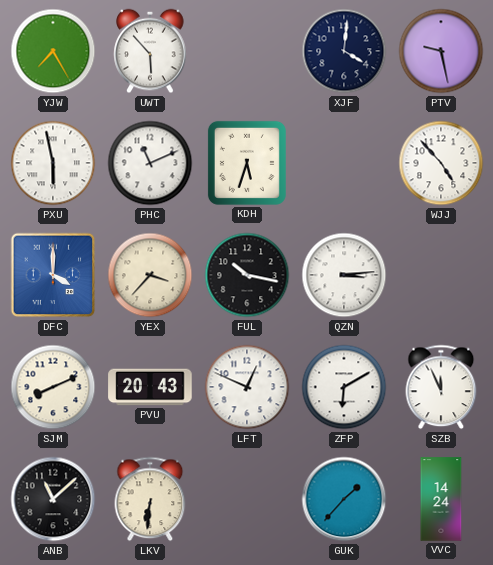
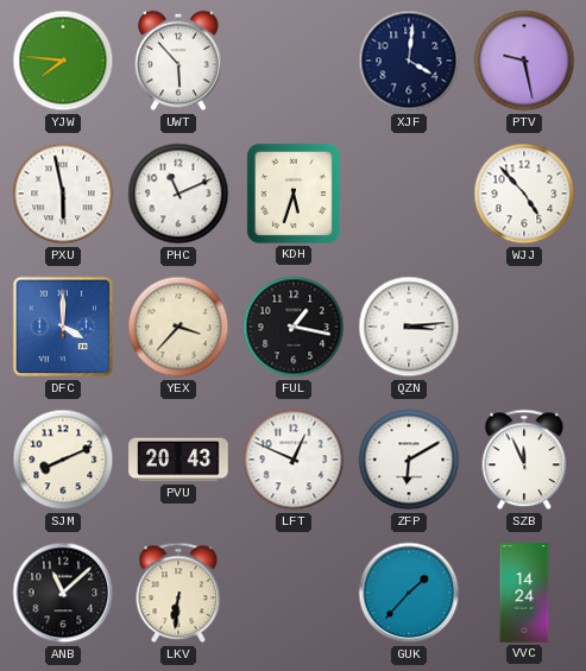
YJW: 7:25 -> 7:46
FUL: 10:17 -> 1:17
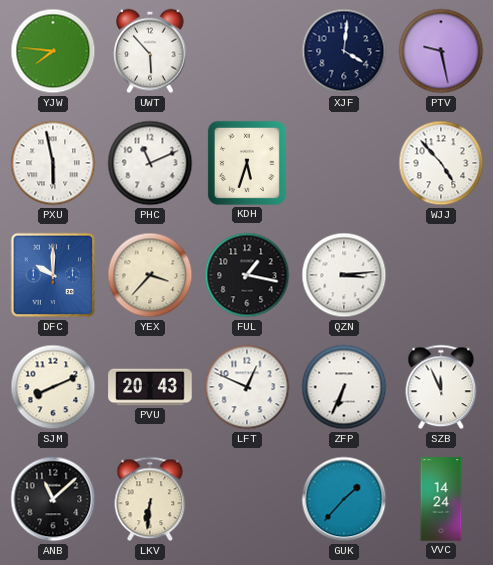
DFC: 4:00 -> 10:00
ZFP: 6:10 -> 6:34
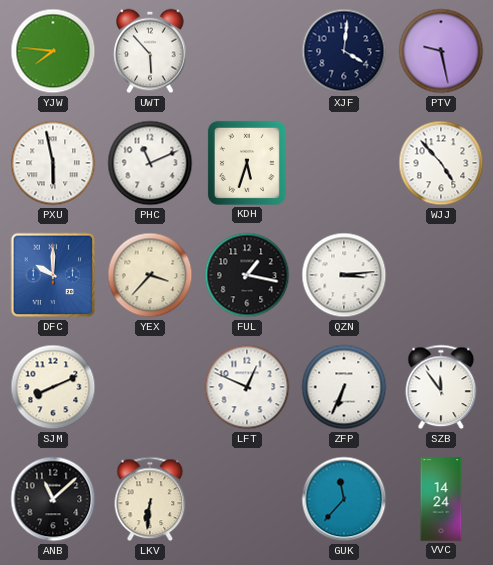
PVU: 20:43 -> none
SZB: 11:56 -> 11:54
GUK: 1:37 -> 11:37
